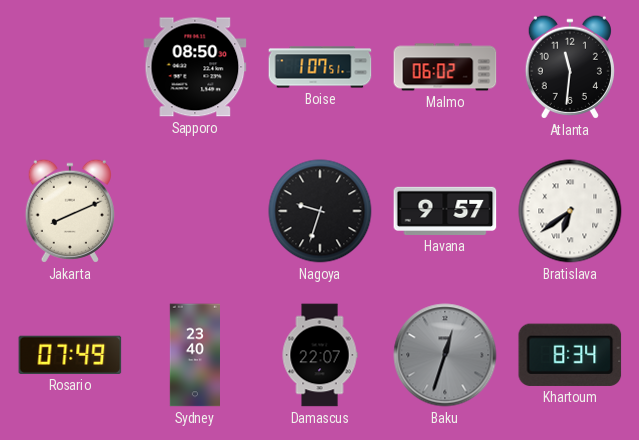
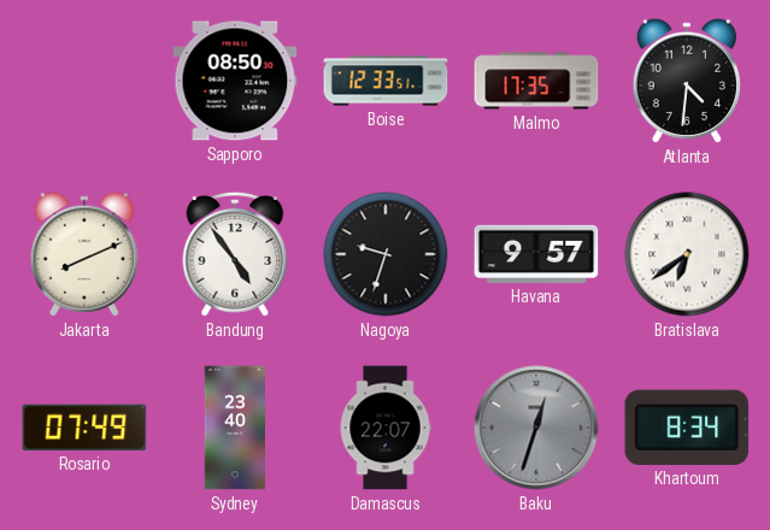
Boise: 1:07 -> 12:33
Malmo: 06:02 -> 17:35
Atlanta: 11:31 -> 4:31
Bandung: none -> 4:54
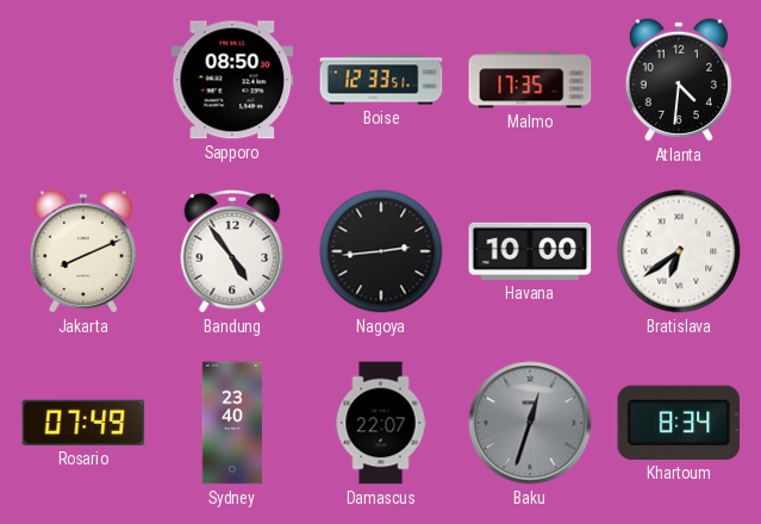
Nagoya: 9:33 -> 2:44
Havana: 9:57 -> 10:00
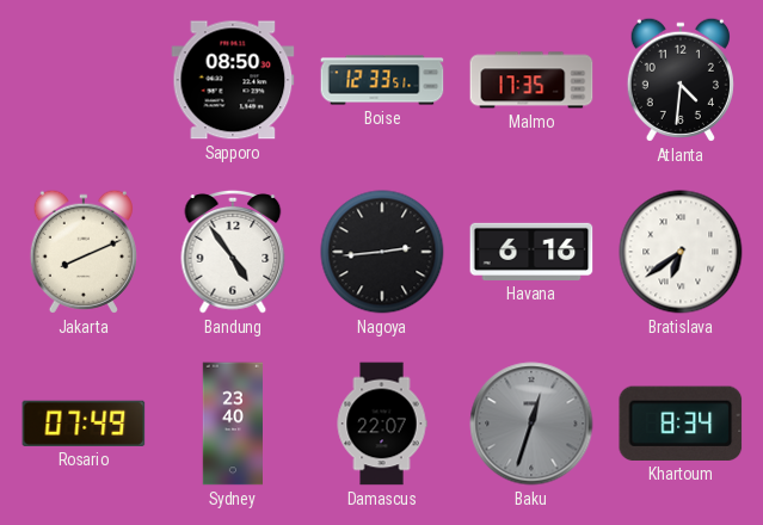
Havana: 10:00 -> 6:16
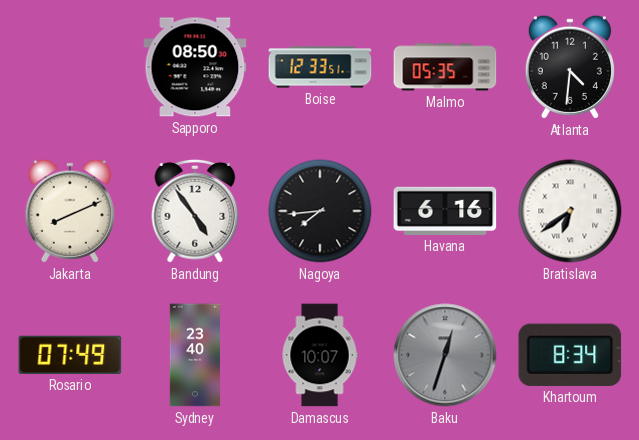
Malmo: 17:35 -> 05:35
Nagoya: 2:44 -> 7:44
Damascus: 22:07 -> 10:07
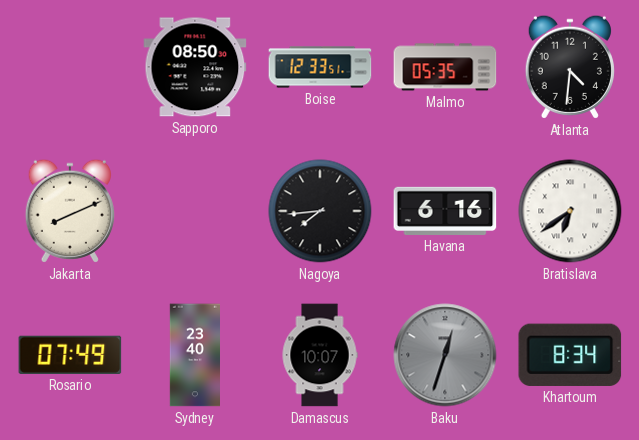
Bandung: 4:54 -> none
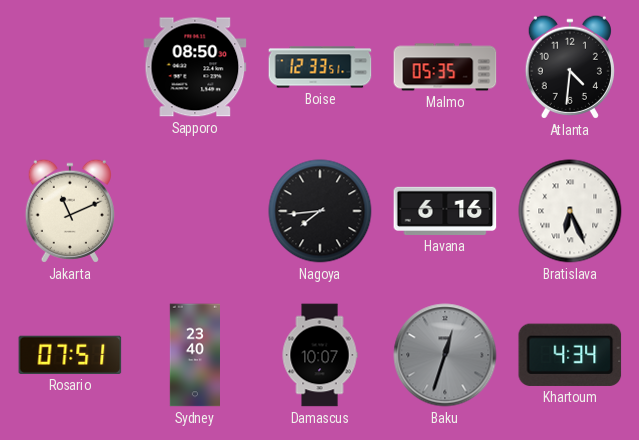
Jakarta: 8:11 -> 11:11
Bratislava: 6:39 -> 6:26
Rosario: 07:49 -> 07:51
Khartoum: 8:34 -> 4:34
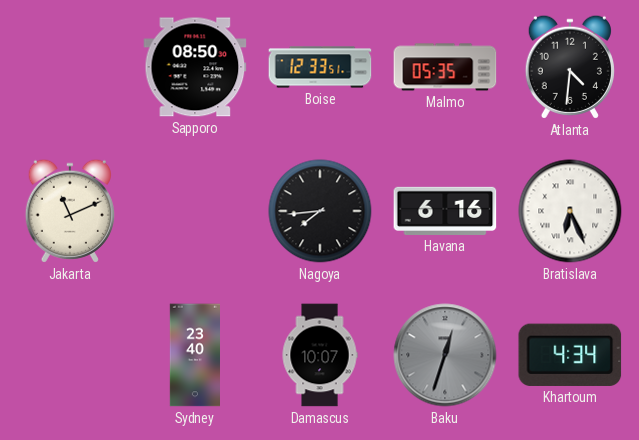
Rosario: 07:51 -> none
